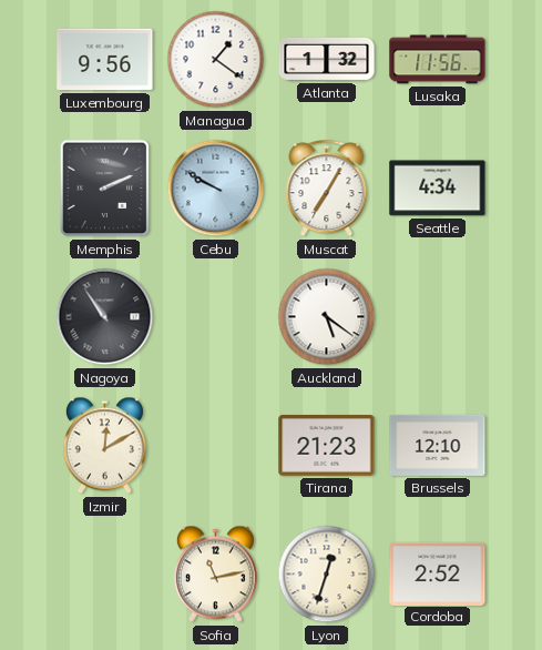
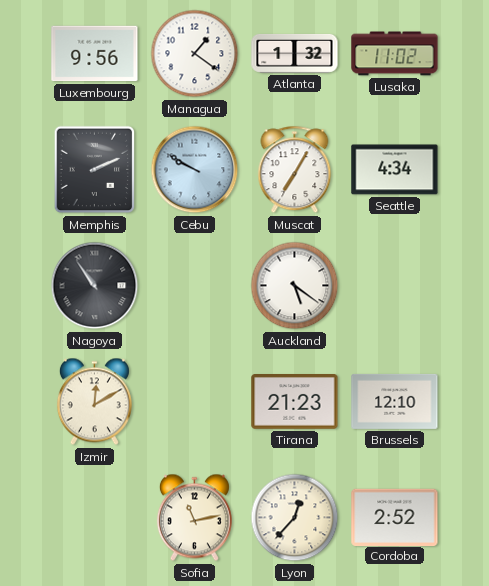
Lusaka: 11:56 -> 11:02
Lyon: 12:33 -> 12:37
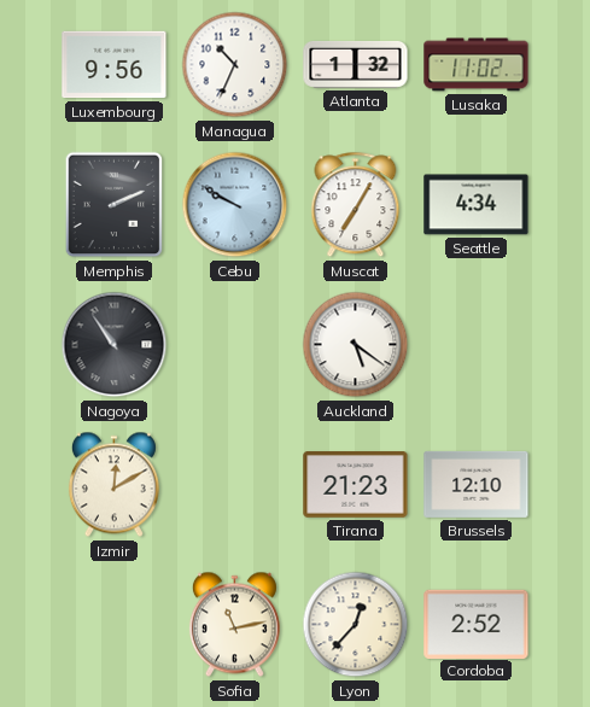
Managua: 1:21 -> 10:34
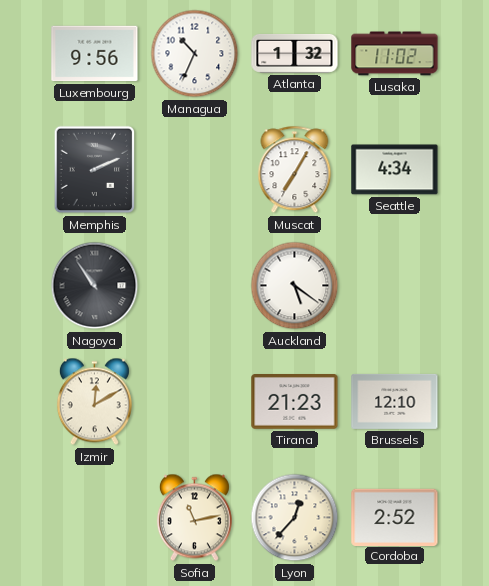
Cebu: 9:50 -> none
